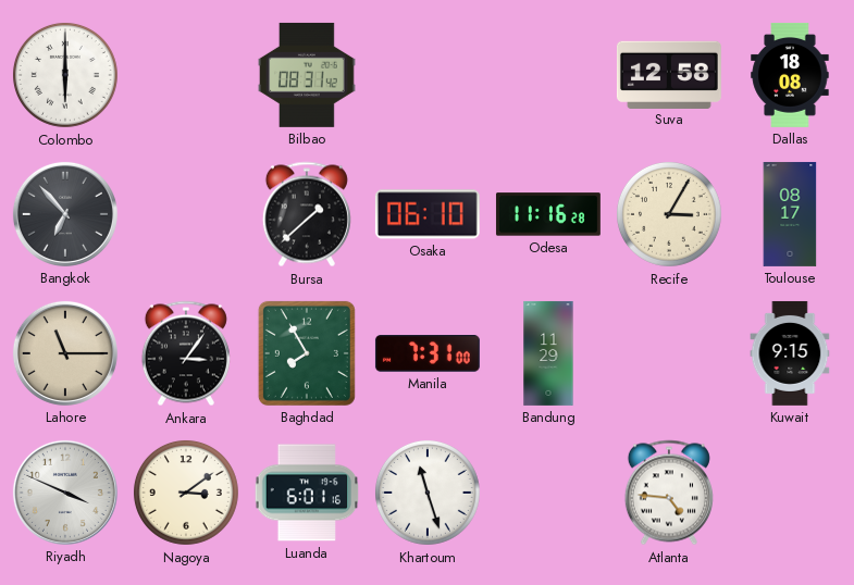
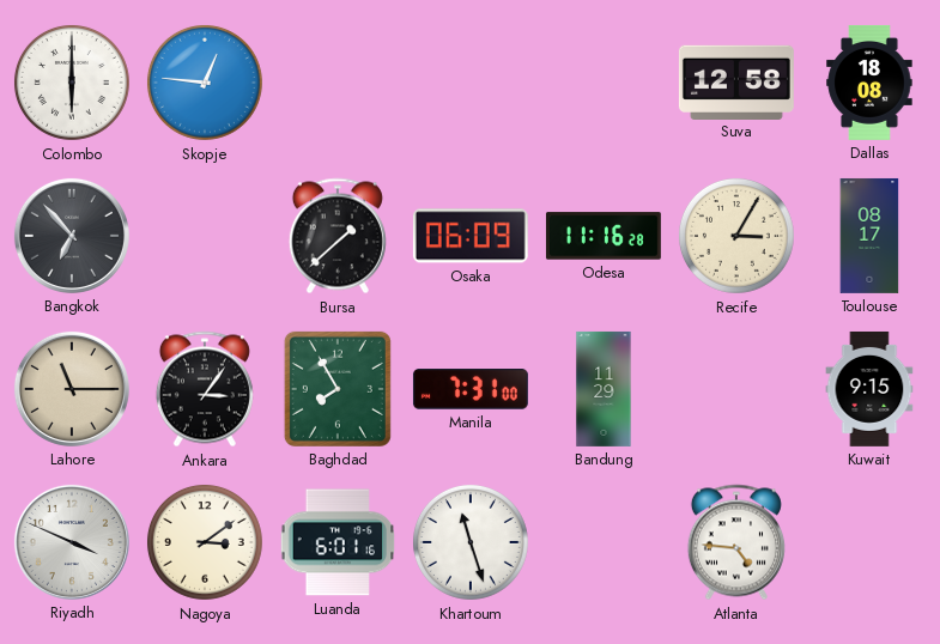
Skopje: none -> 12:46
Bilbao: 08:31 -> none
Osaka: 06:10 -> 06:09
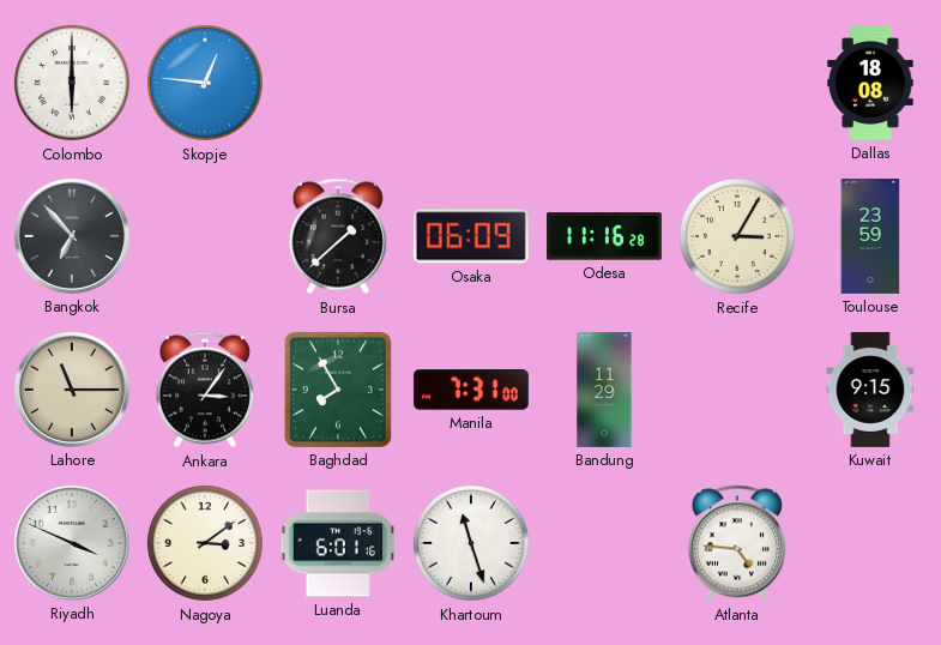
Suva: 12:58 -> none
Toulouse: 08:17 -> 23:59
